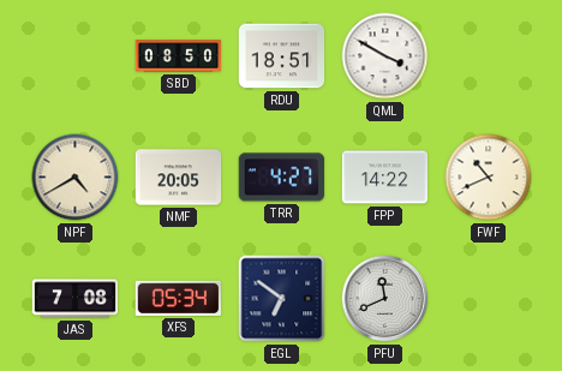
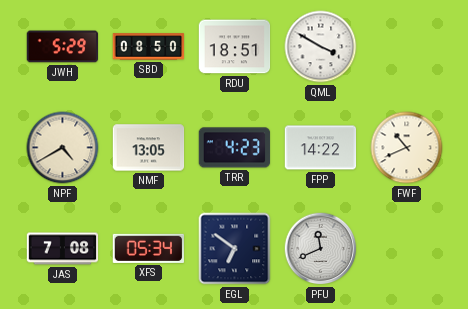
JWH: none -> 5:29
NMF: 20:05 -> 13:05
TRR: 4:27 -> 4:23
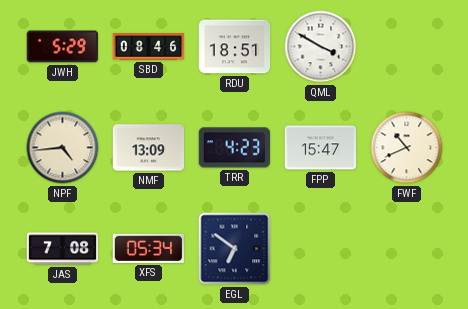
SBD: 08:50 -> 08:46
NPF: 4:40 -> 4:44
NMF: 13:05 -> 13:09
FPP: 14:22 -> 15:47
PFU: 11:41 -> none
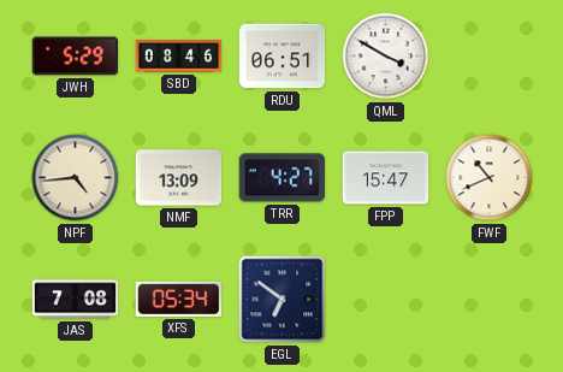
RDU: 18:51 -> 06:51
TRR: 4:23 -> 4:27
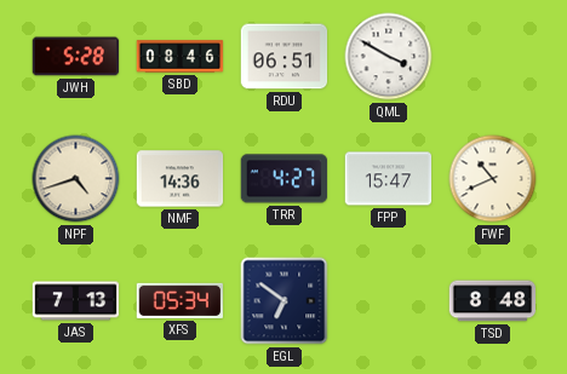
JWH: 5:29 -> 5:28
NPF: 4:44 -> 4:42
NMF: 13:09 -> 14:36
JAS: 7:08 -> 7:13
TSD: none -> 8:48
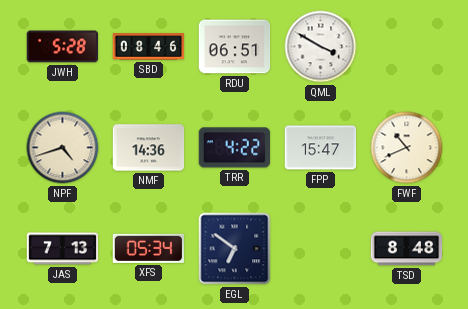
TRR: 4:27 -> 4:22
